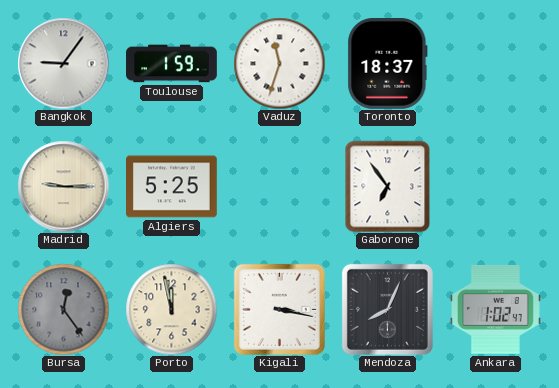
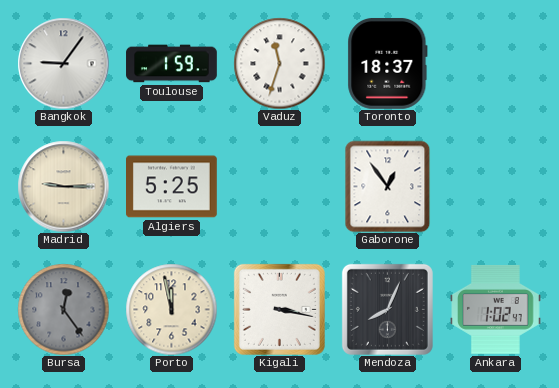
Gaborone: 6:54 -> 12:54
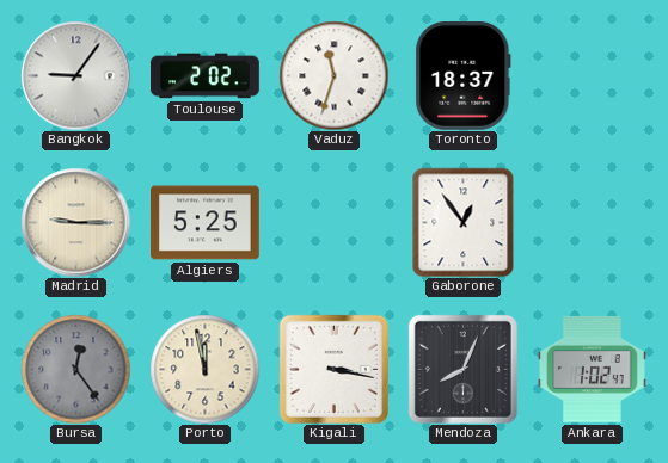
Toulouse: 1:59 -> 2:02
